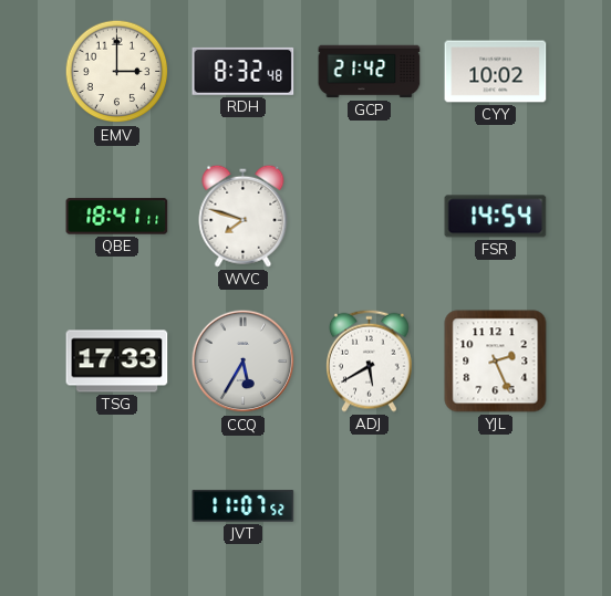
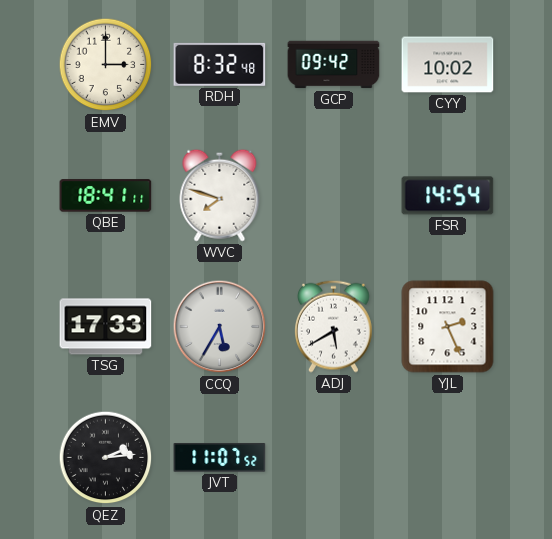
GCP: 21:42 -> 09:42
QEZ: none -> 2:14
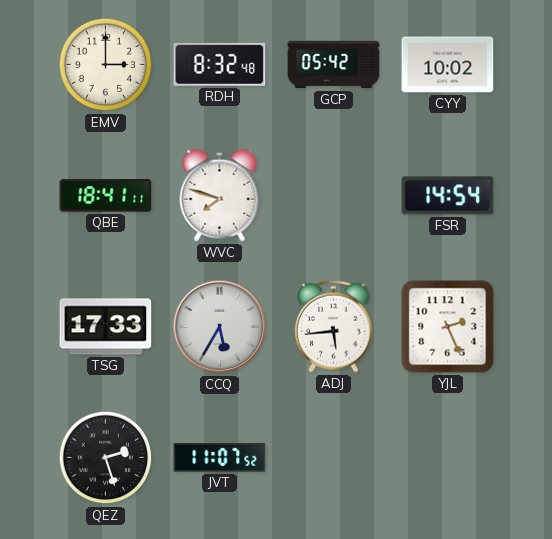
GCP: 09:42 -> 05:42
ADJ: 5:40 -> 5:44
QEZ: 2:14 -> 2:27
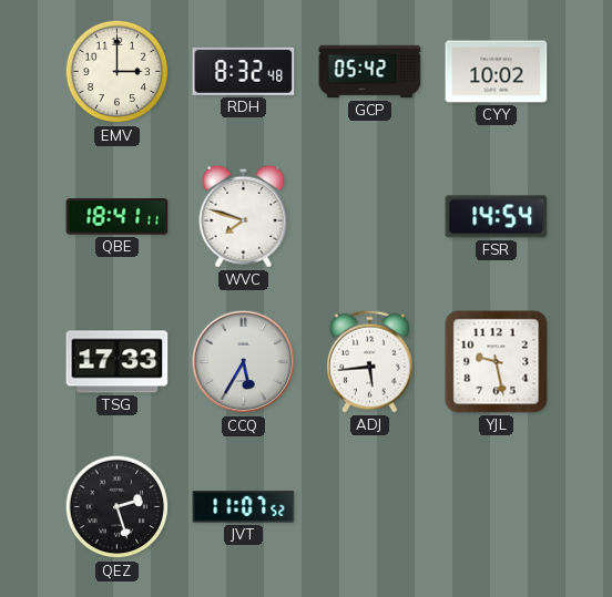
YJL: 2:26 -> 9:28
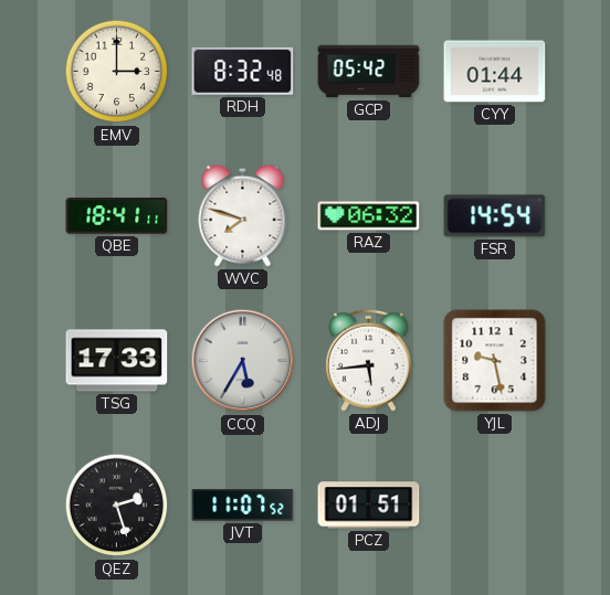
CYY: 10:02 -> 01:44
RAZ: none -> 06:32
PCZ: none -> 01:51
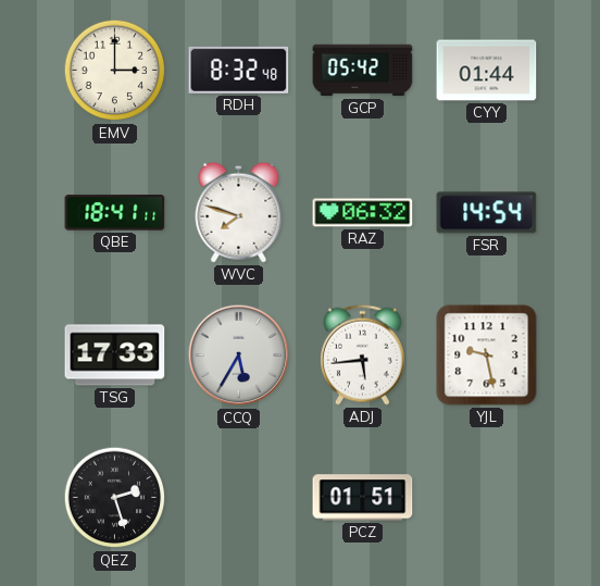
JVT: 11:07 -> none
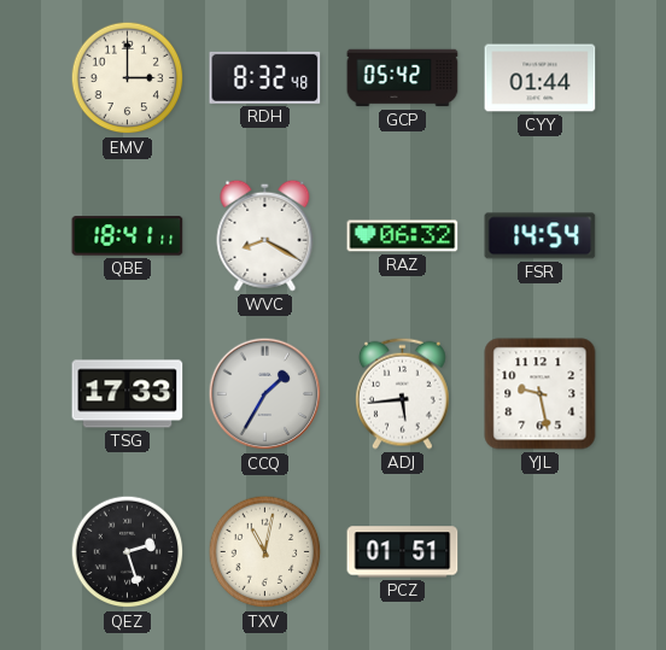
WVC: 7:48 -> 8:20
CCQ: 5:35 -> 1:35
TXV: none -> 11:02
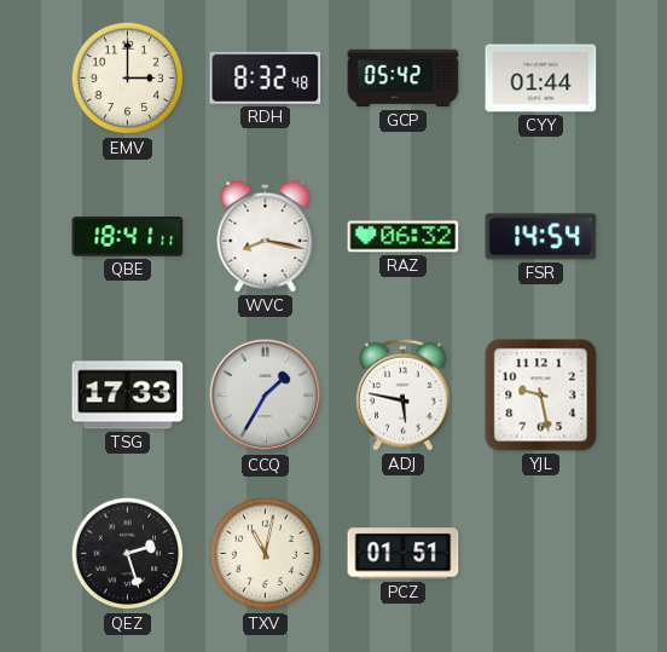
WVC: 8:20 -> 8:17
ADJ: 5:44 -> 5:47
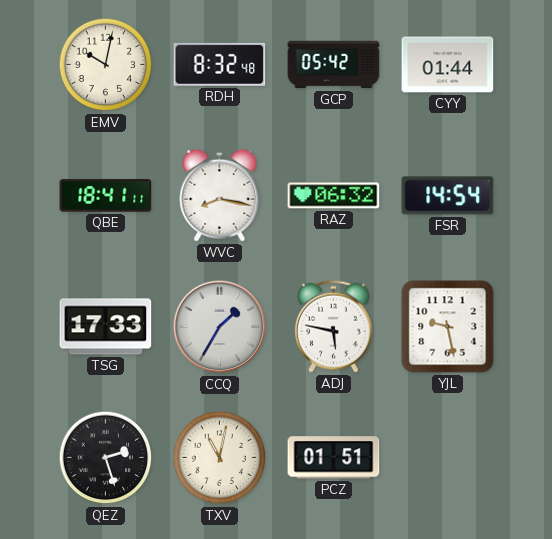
EMV: 3:00 -> 10:02
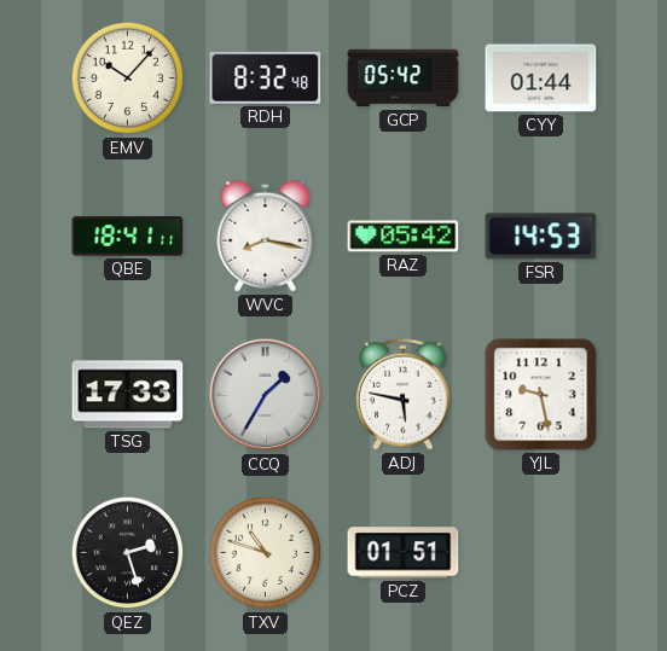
EMV: 10:02 -> 10:07
RAZ: 06:32 -> 05:42
FSR: 14:54 -> 14:53
TXV: 11:02 -> 10:48
